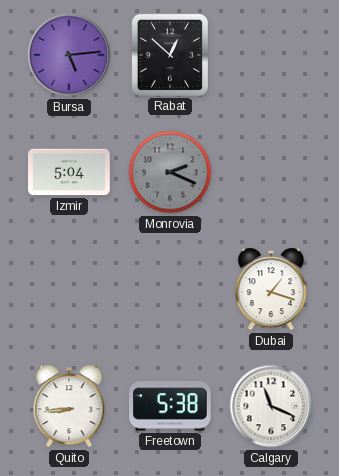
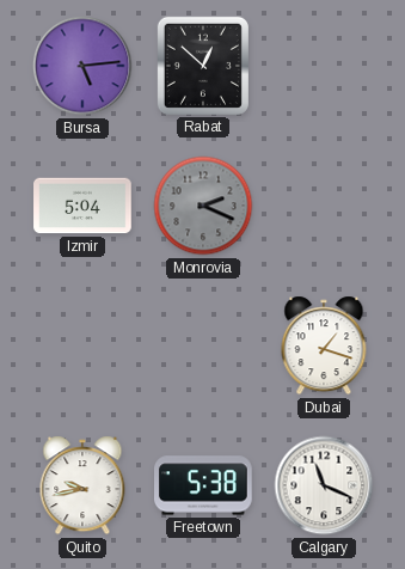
Quito: 8:44 -> 9:43
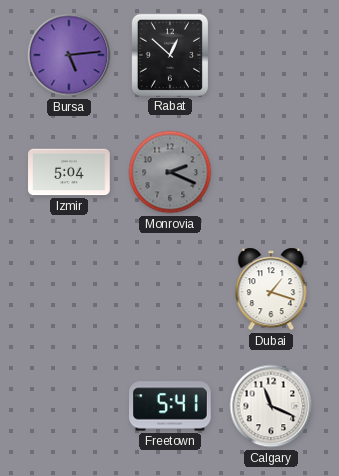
Quito: 9:43 -> none
Freetown: 5:38 -> 5:41
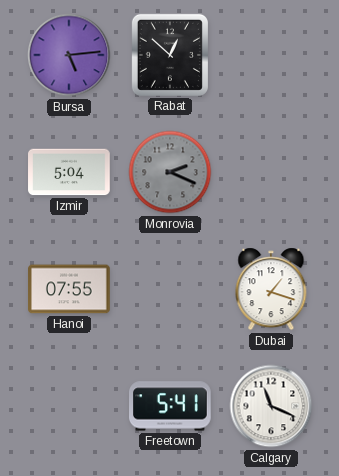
Hanoi: none -> 07:55
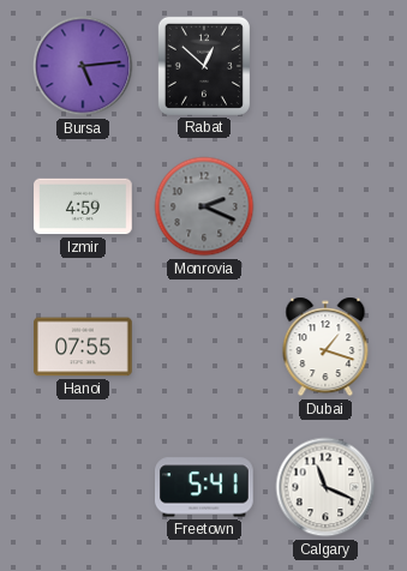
Izmir: 5:04 -> 4:59
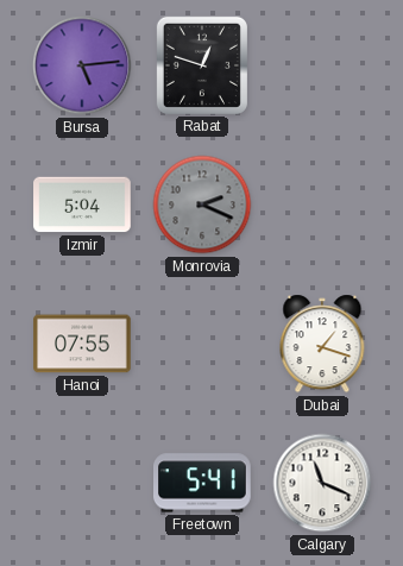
Rabat: 12:52 -> 12:48
Izmir: 4:59 -> 5:04
